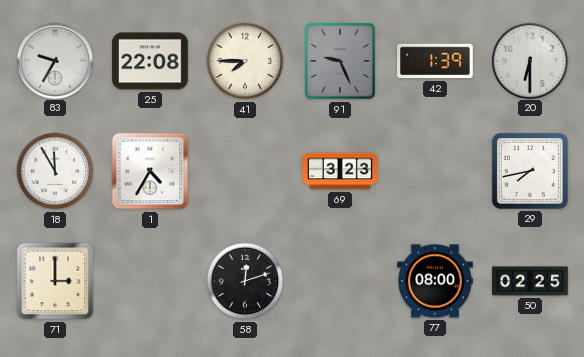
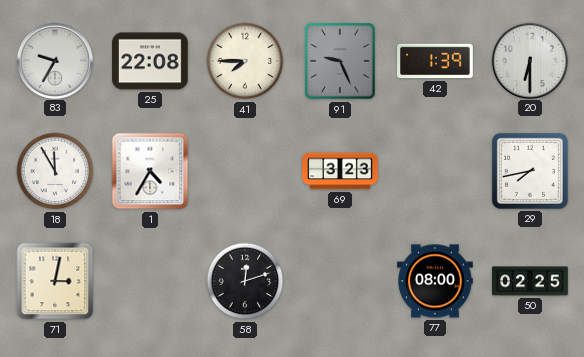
71: 3:00 -> 3:02
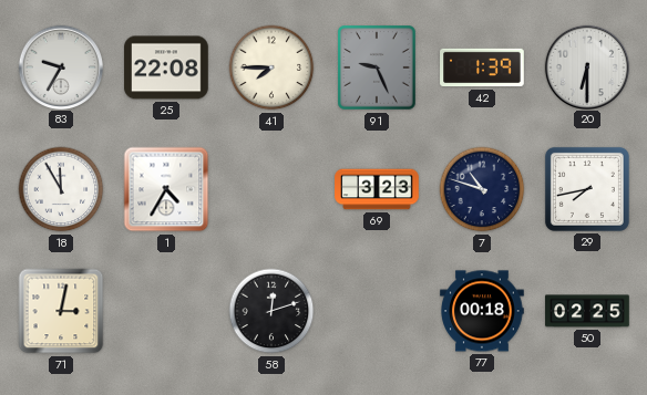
7: none -> 10:48
77: 08:00 -> 00:18
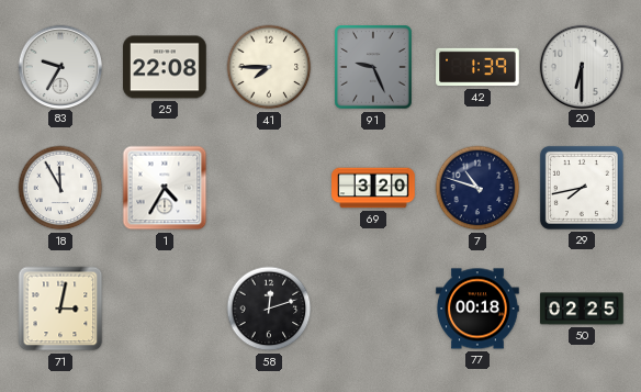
69: 3:23 -> 3:20
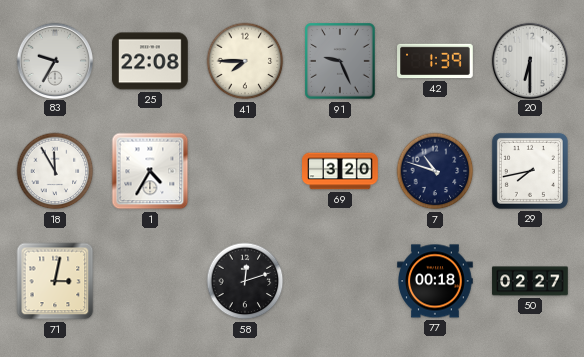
50: 02:25 -> 02:27
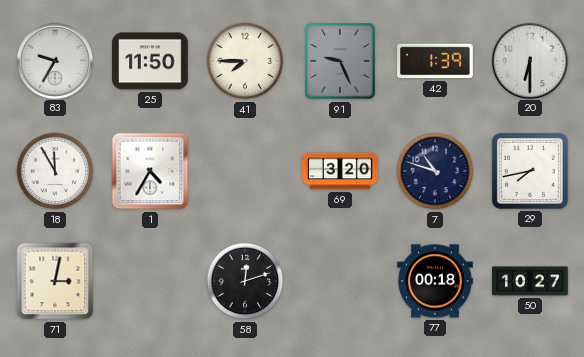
25: 22:08 -> 11:50
50: 02:27 -> 10:27
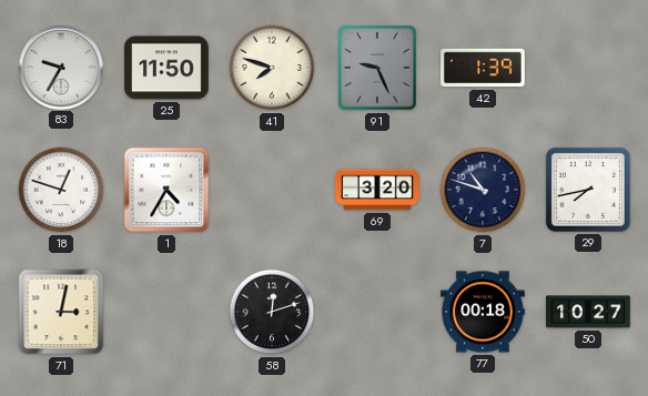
41: 7:45 -> 7:48
20: 6:30 -> none
18: 11:55 -> 12:48
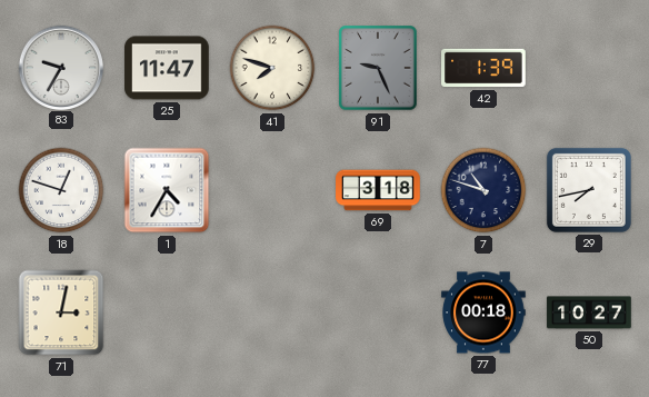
25: 11:50 -> 11:47
69: 3:20 -> 3:18
58: 12:12 -> none
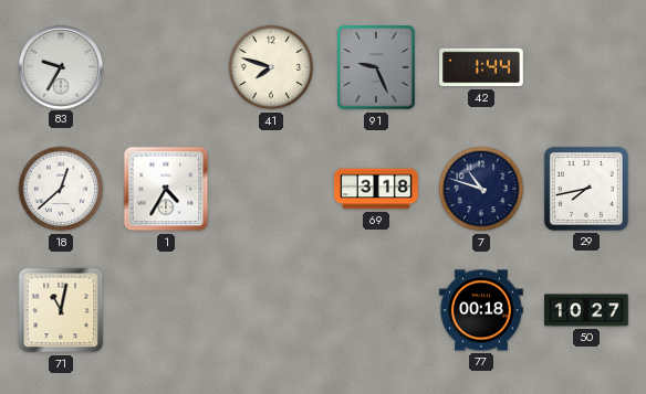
25: 11:47 -> none
42: 1:39 -> 1:44
18: 12:48 -> 12:38
71: 3:02 -> 11:02
